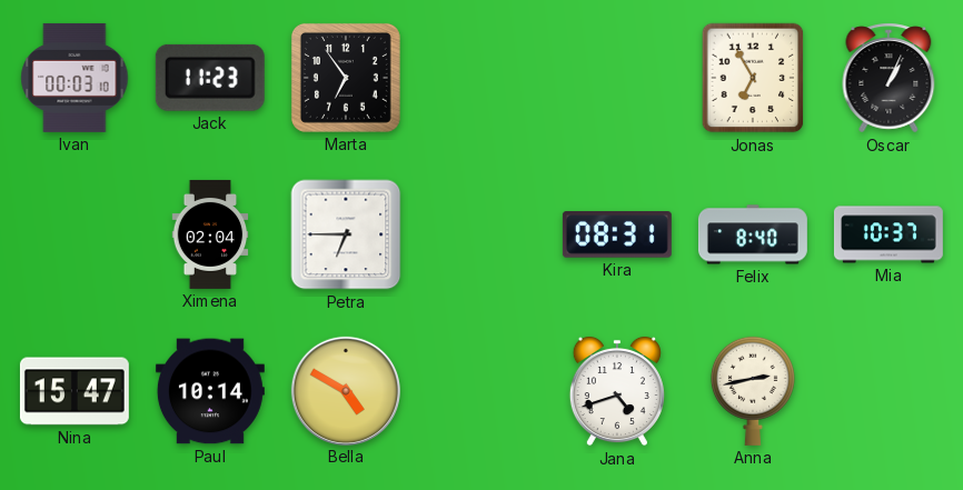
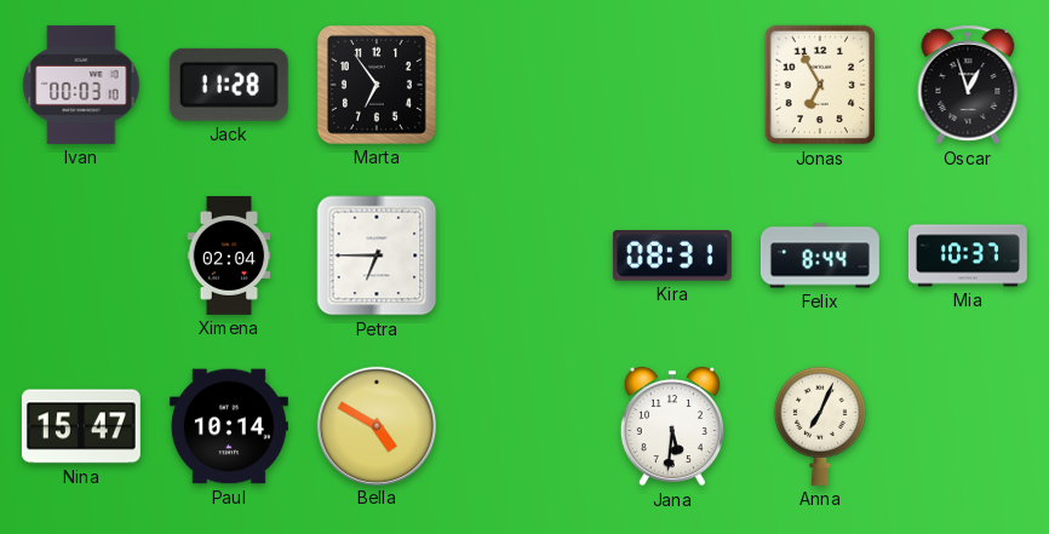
Jack: 11:23 -> 11:28
Oscar: 1:04 -> 12:57
Felix: 8:40 -> 8:44
Jana: 4:42 -> 5:31
Anna: 2:43 -> 7:04
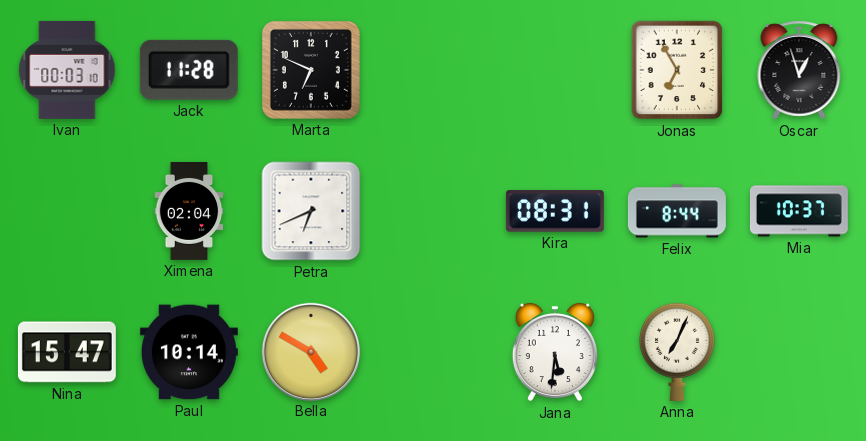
Marta: 6:54 -> 6:49
Petra: 6:45 -> 6:41
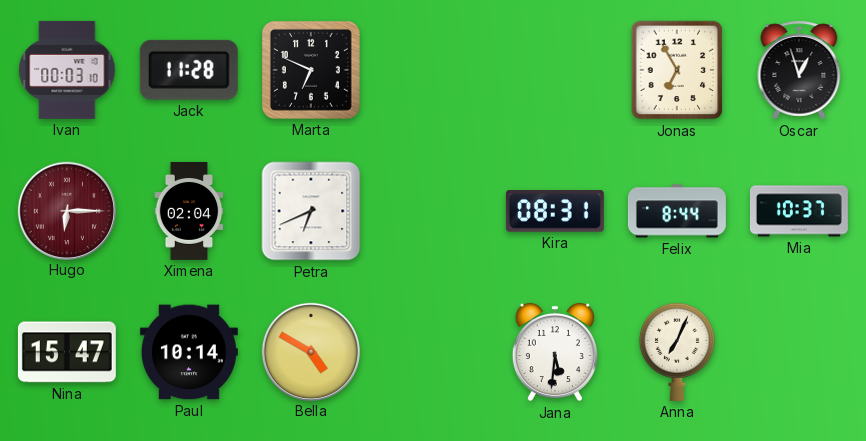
Hugo: none -> 6:15
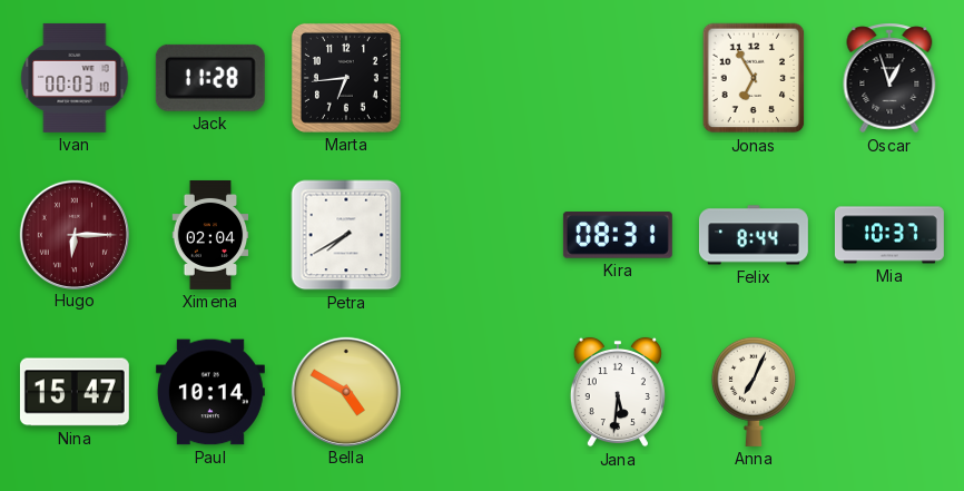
Marta: 6:49 -> 6:44
Petra: 6:41 -> 7:40
